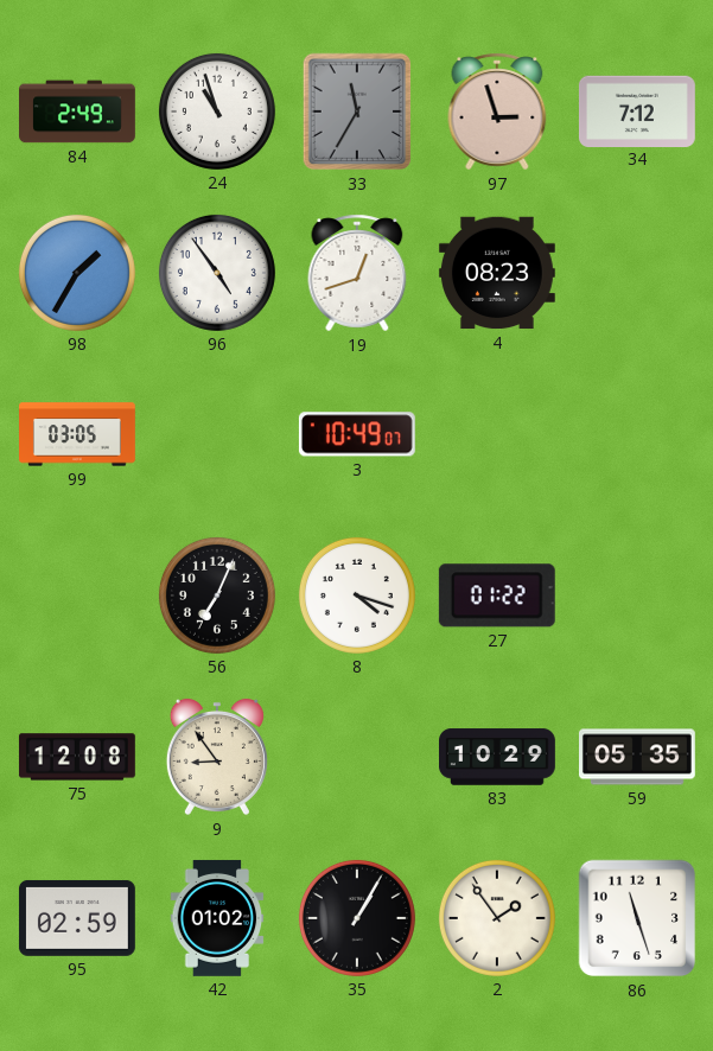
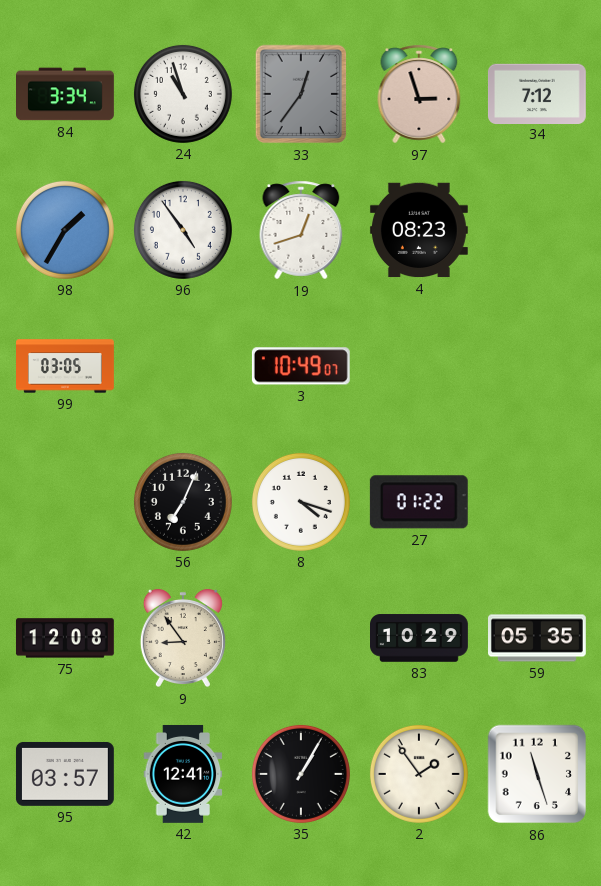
84: 2:49 -> 3:34
33: 11:35 -> 12:36
95: 02:59 -> 03:57
42: 01:02 -> 12:41
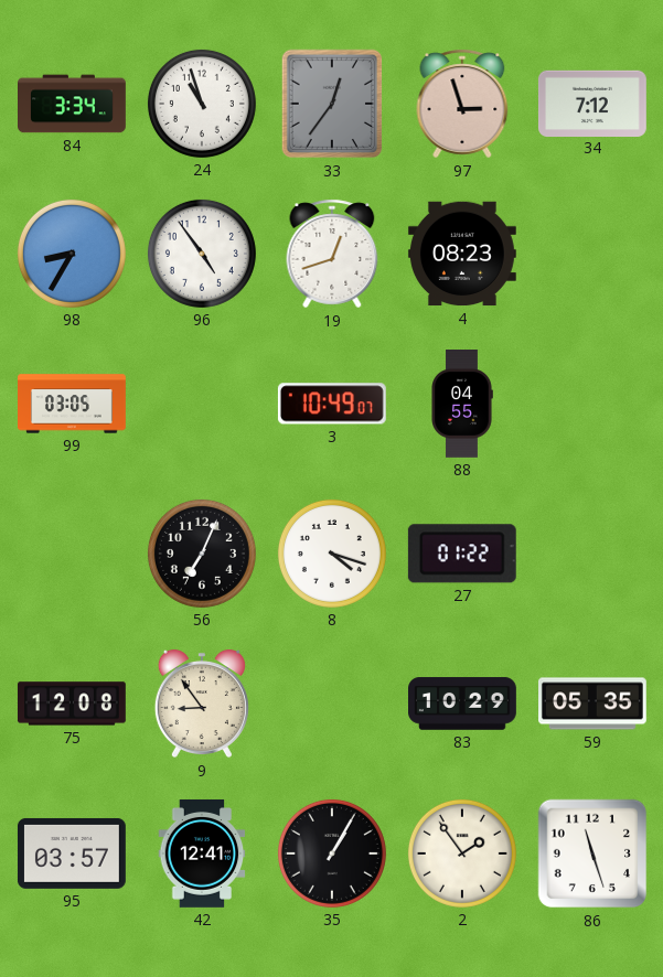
98: 1:35 -> 8:35
88: none -> 04:55
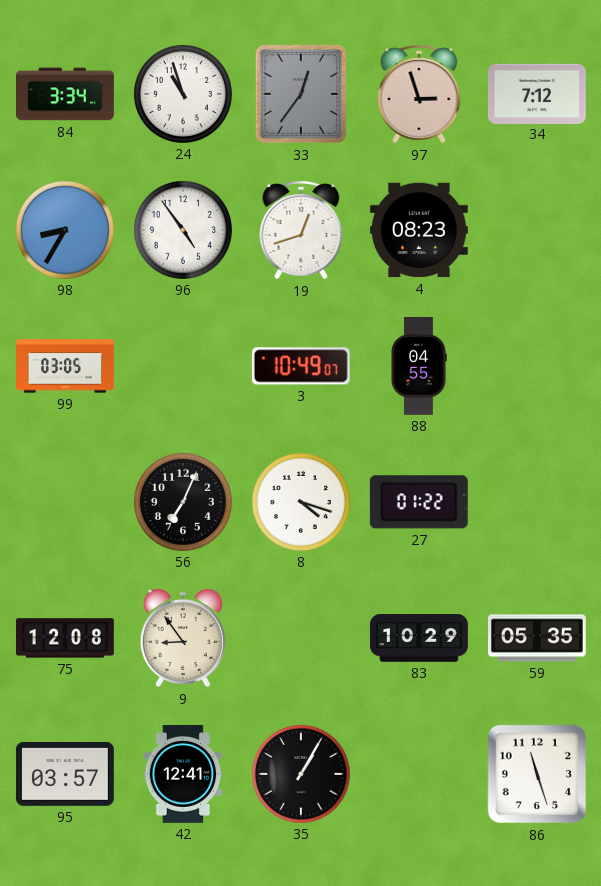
2: 1:54 -> none
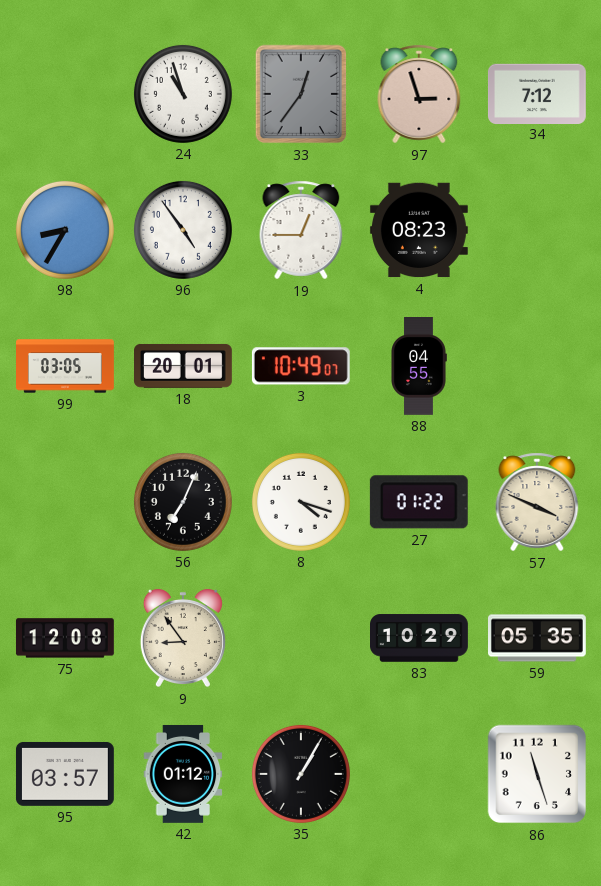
84: 3:34 -> none
19: 12:42 -> 12:45
18: none -> 20:01
57: none -> 3:49
42: 12:41 -> 01:12
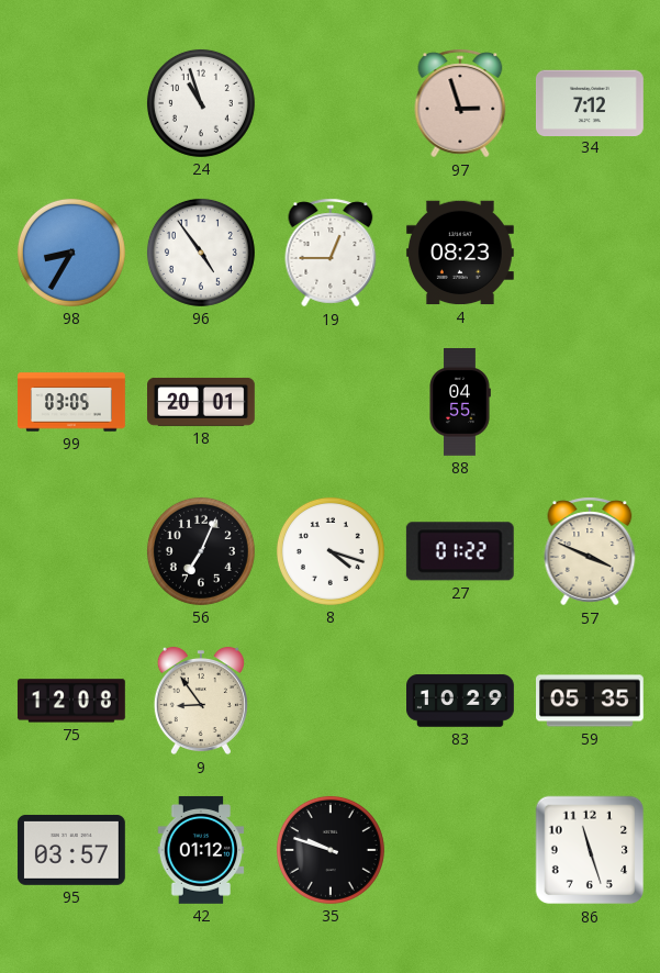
33: 12:36 -> none
3: 10:49 -> none
35: 1:05 -> 9:48
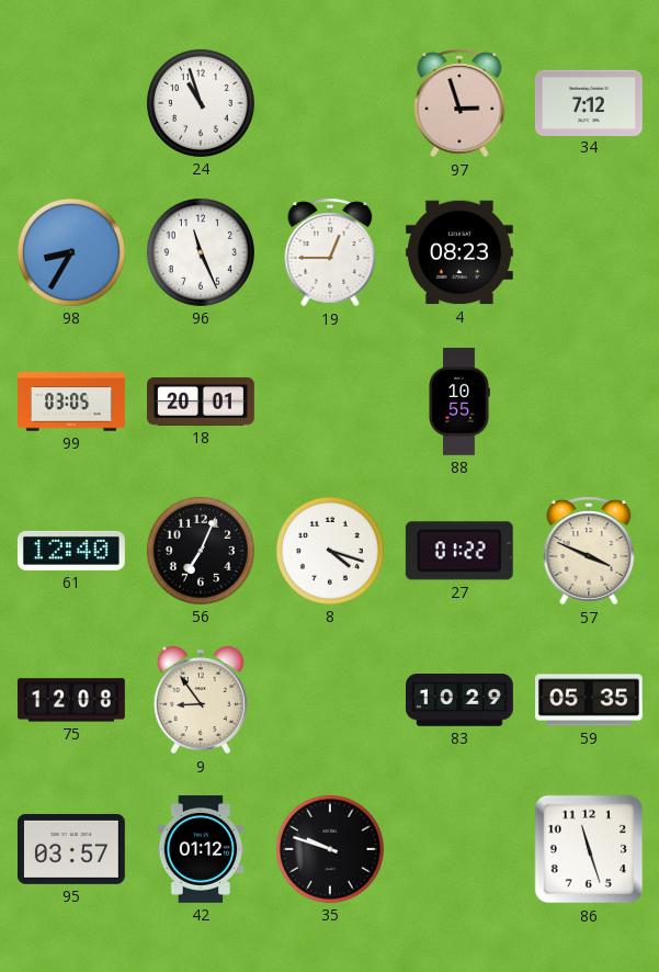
96: 4:54 -> 11:26
88: 04:55 -> 10:55
61: none -> 12:40
